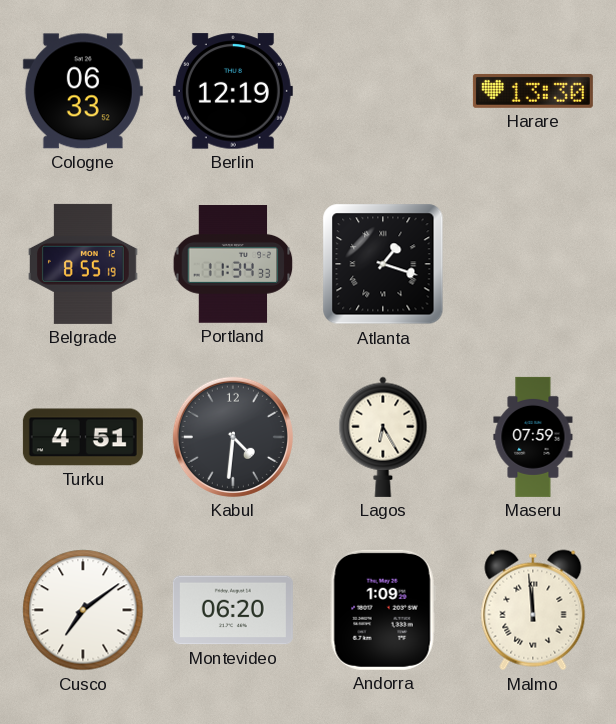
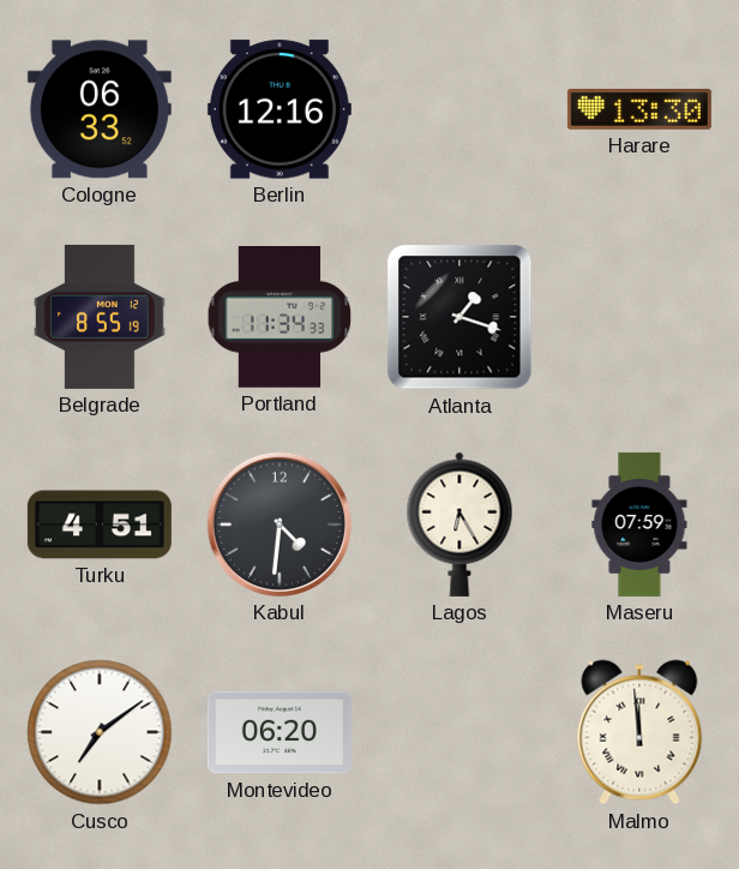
Berlin: 12:19 -> 12:16
Andorra: 1:09 -> none
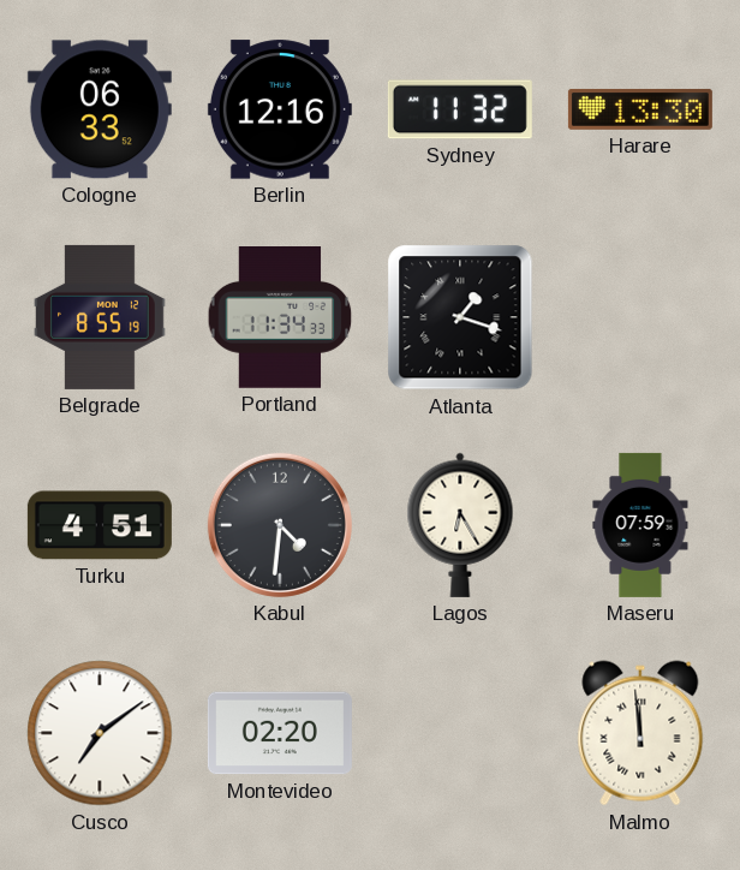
Sydney: none -> 11:32
Montevideo: 06:20 -> 02:20
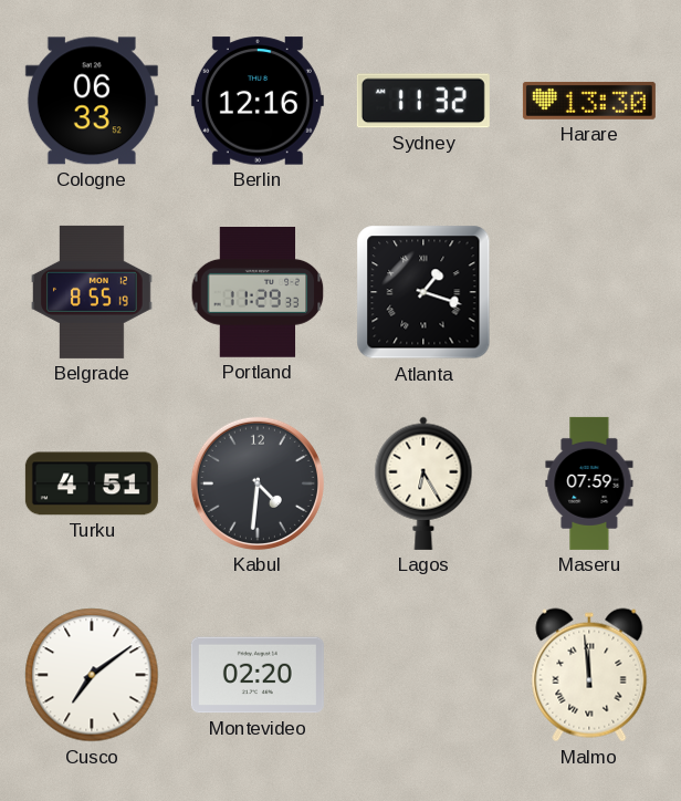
Portland: 11:34 -> 11:29
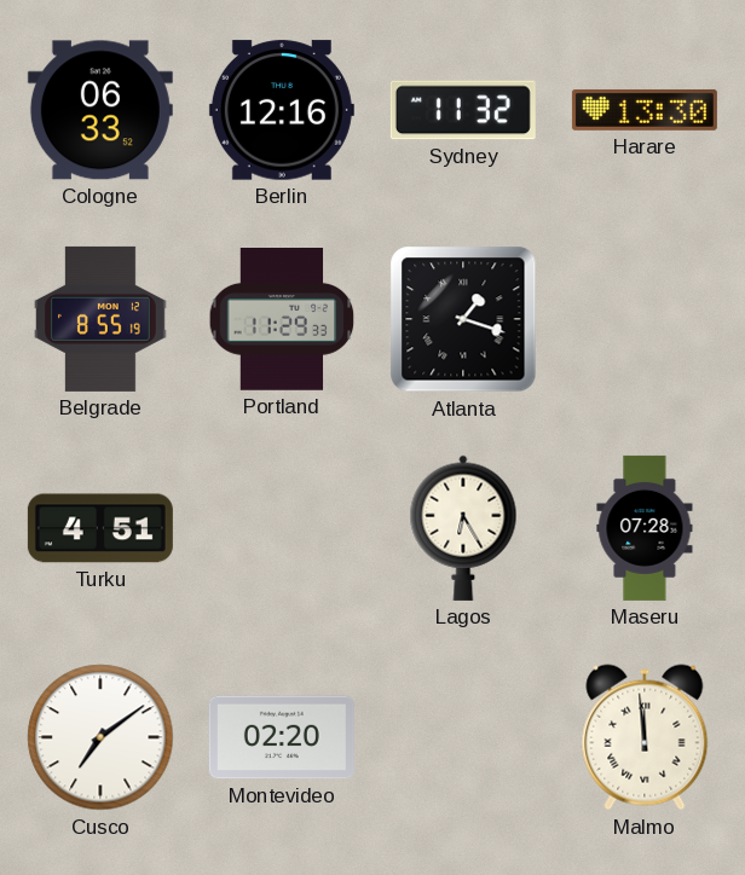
Kabul: 4:31 -> none
Maseru: 07:59 -> 07:28
